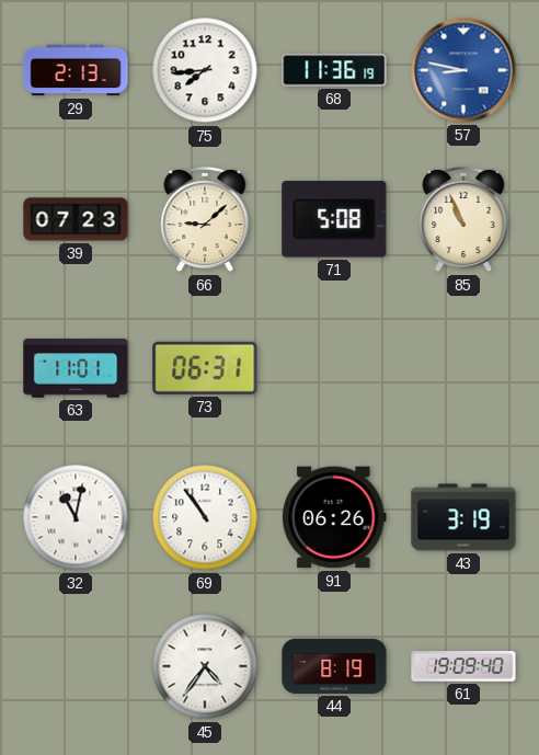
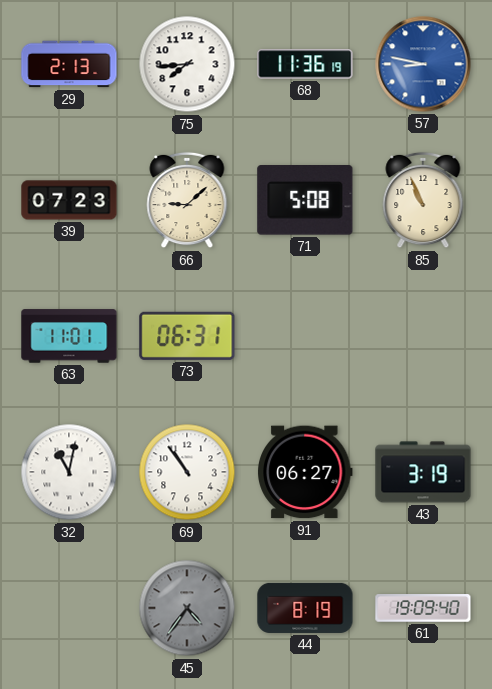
91: 06:26 -> 06:27
45 dial: white -> grey
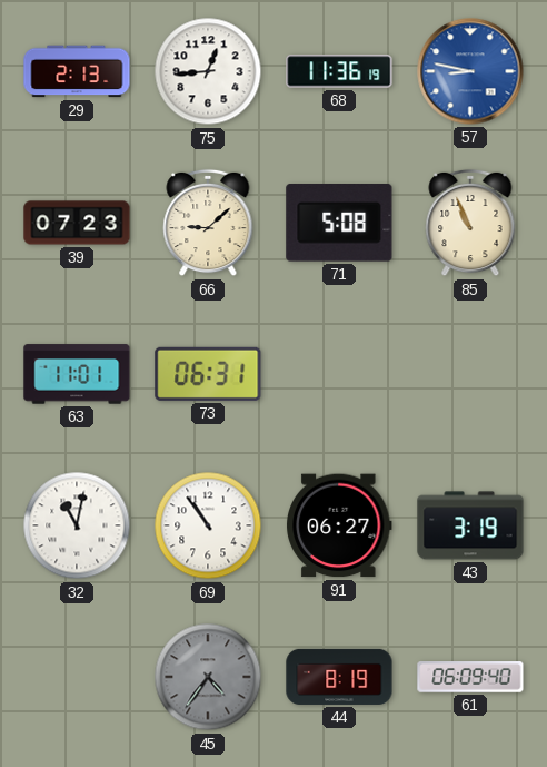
75: 7:44 -> 12:44
61: 19:09 -> 06:09
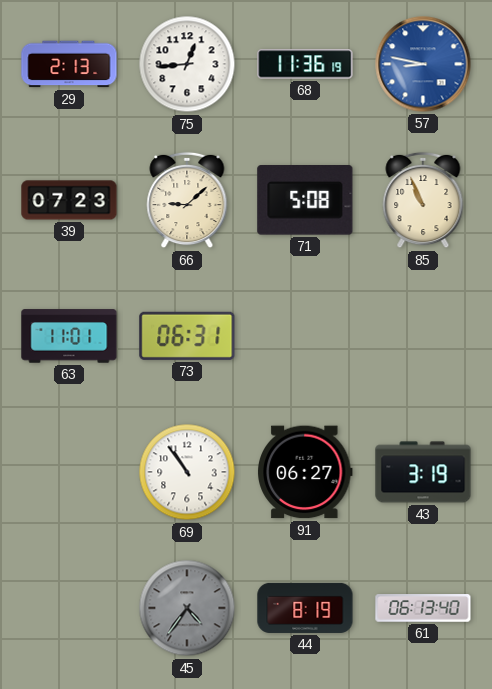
32: 11:02 -> none
61: 06:09 -> 06:13
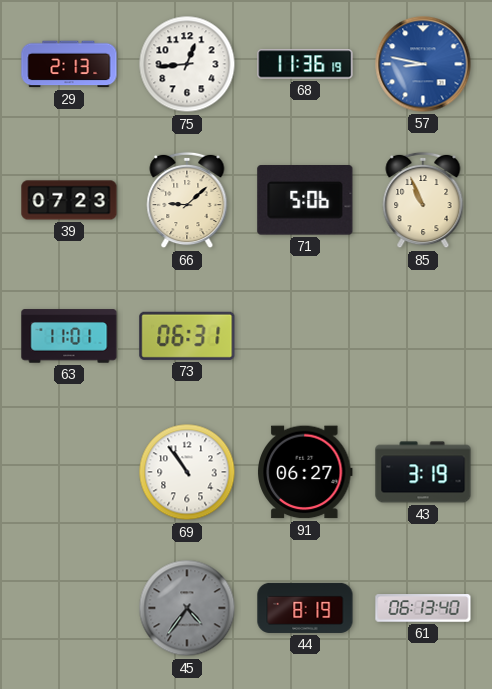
71: 5:08 -> 5:06
